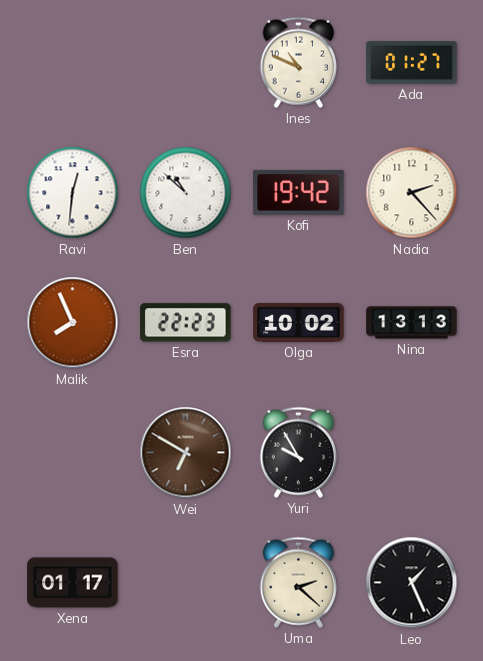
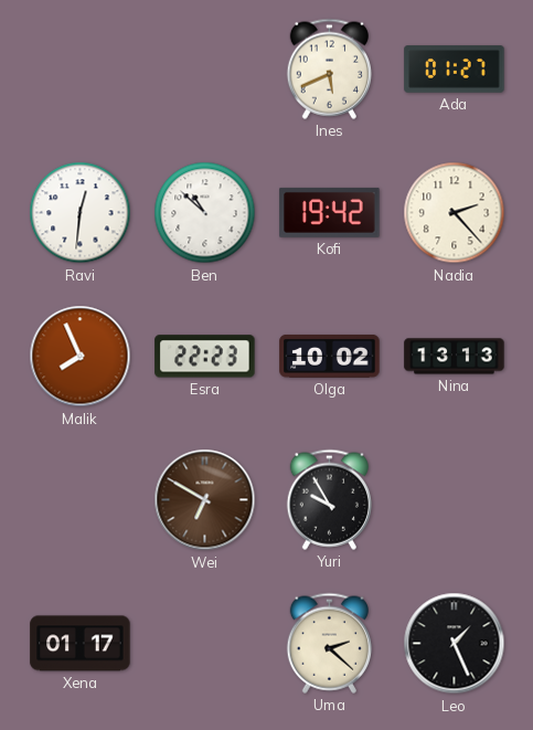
Ines: 10:49 -> 5:41
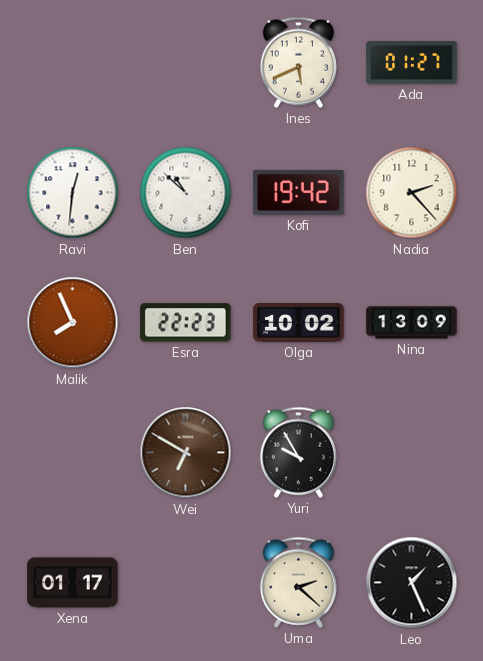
Nina: 13:13 -> 13:09
